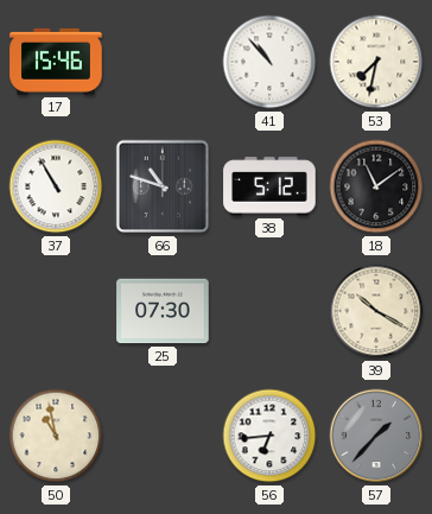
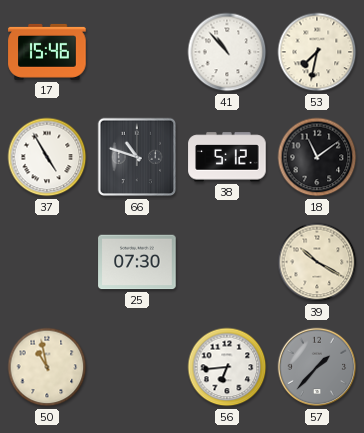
37: 10:55 -> 4:55
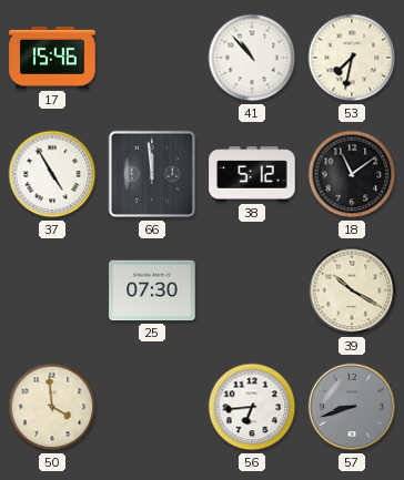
66: 10:48 -> 11:59
50: 10:58 -> 3:59
57: 1:37 -> 8:42
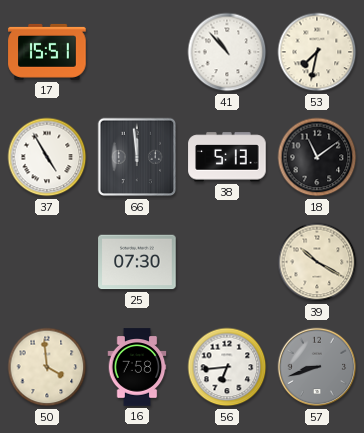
17: 15:46 -> 15:51
38: 5:12 -> 5:13
16: none -> 7:58
